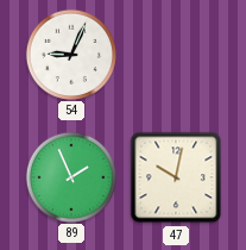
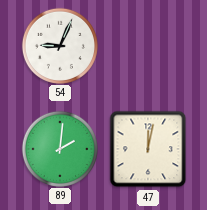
89: 1:56 -> 2:01
47: 10:02 -> 12:02
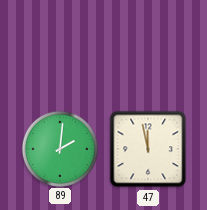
54: 9:04 -> none
47: 12:02 -> 11:58
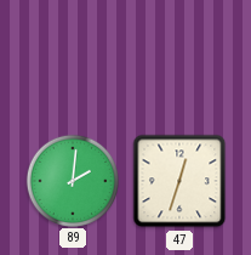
47: 11:58 -> 12:33
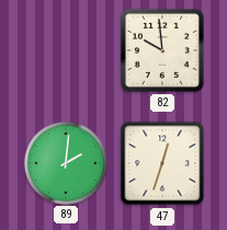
82: none -> 9:59
